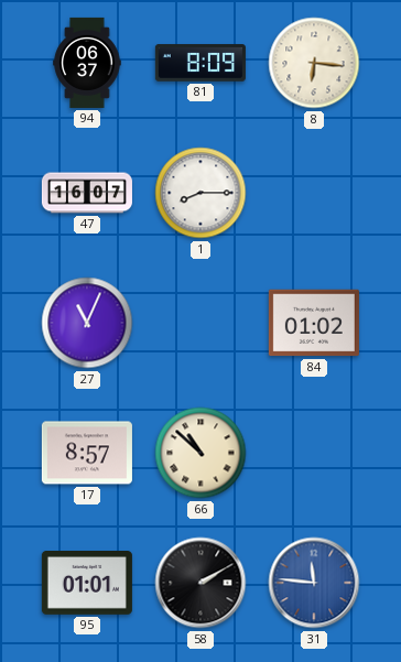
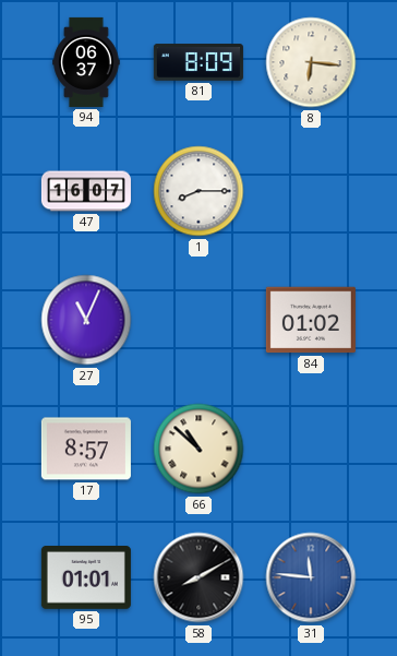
58: 2:10 -> 8:10
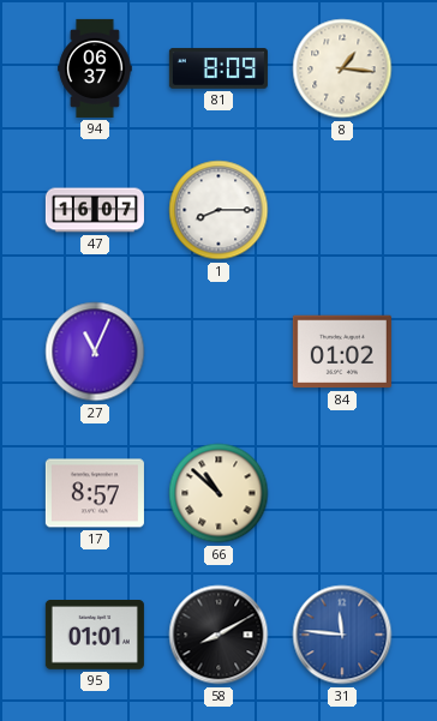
8: 6:16 -> 1:16
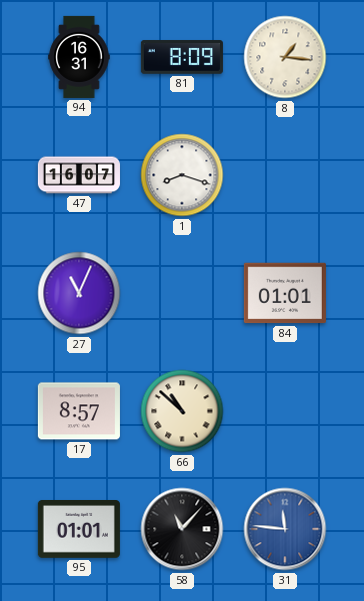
94: 06:37 -> 16:31
1: 8:15 -> 8:18
84: 01:02 -> 01:01
58: 8:10 -> 11:07
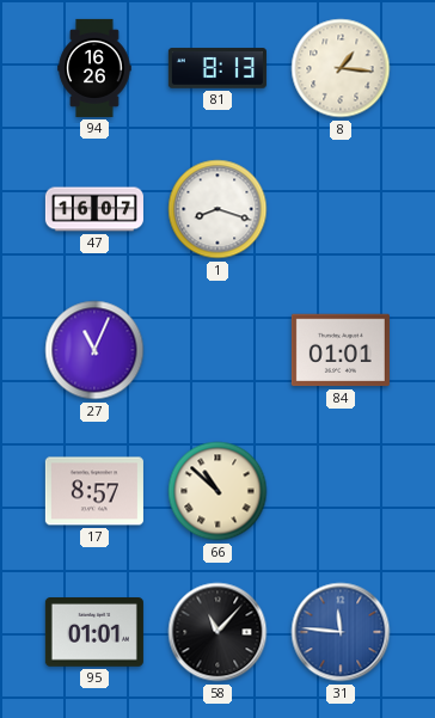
94: 16:31 -> 16:26
81: 8:09 -> 8:13
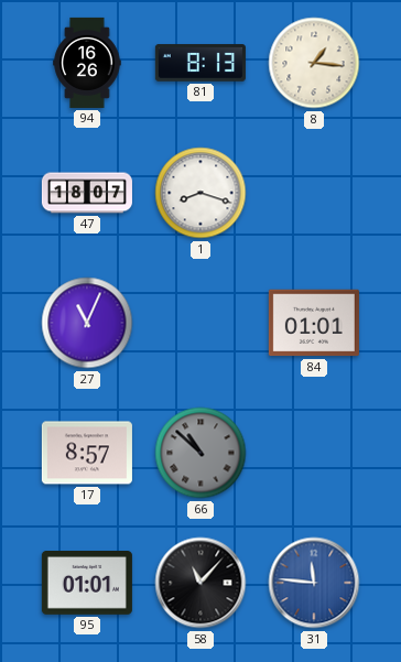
47: 16:07 -> 18:07
66 dial: cream -> grey
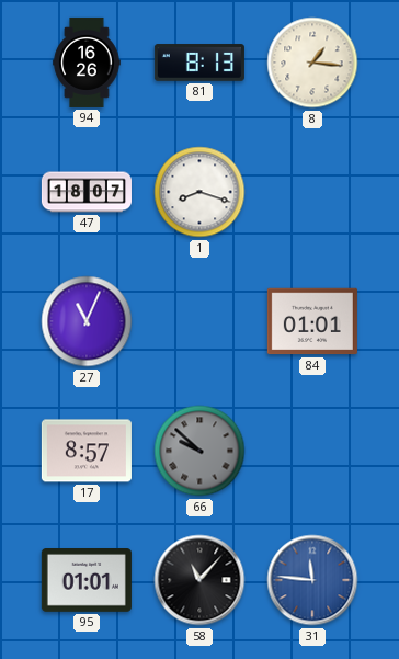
66: 10:52 -> 9:52
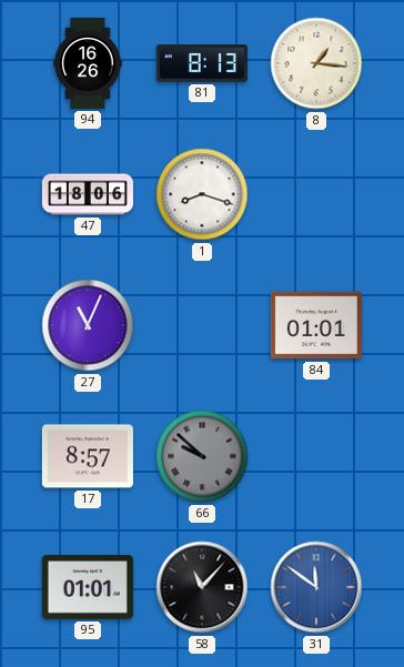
47: 18:07 -> 18:06
31: 11:46 -> 11:51
